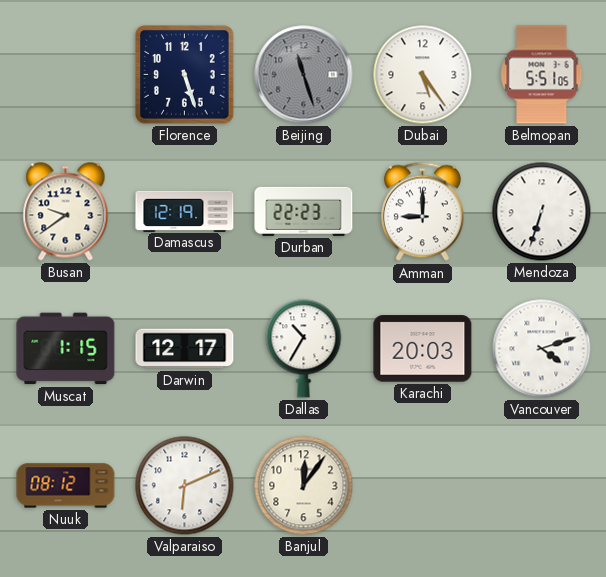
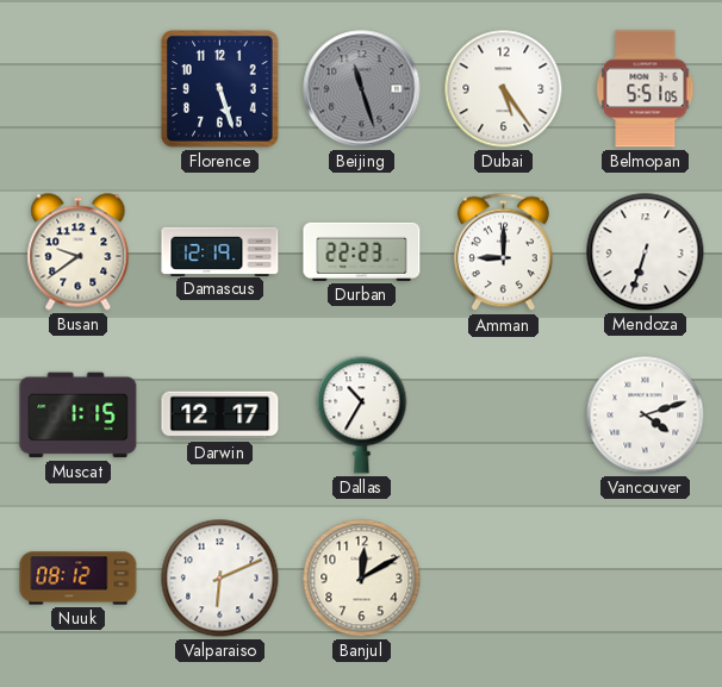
Karachi: 20:03 -> none
Banjul: 12:06 -> 12:10
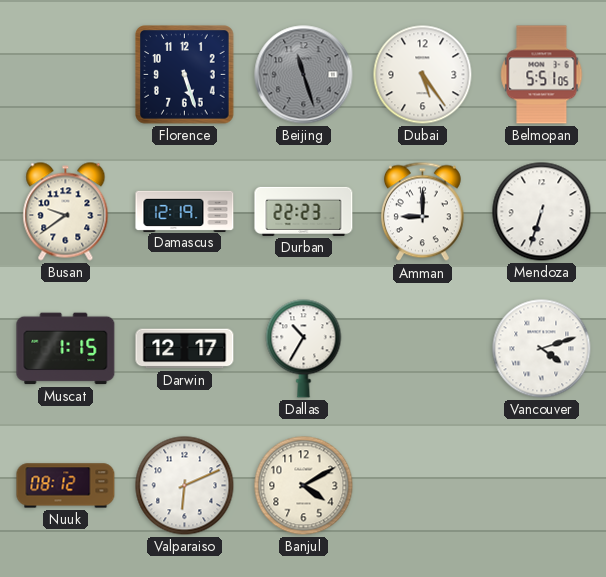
Banjul: 12:10 -> 4:10
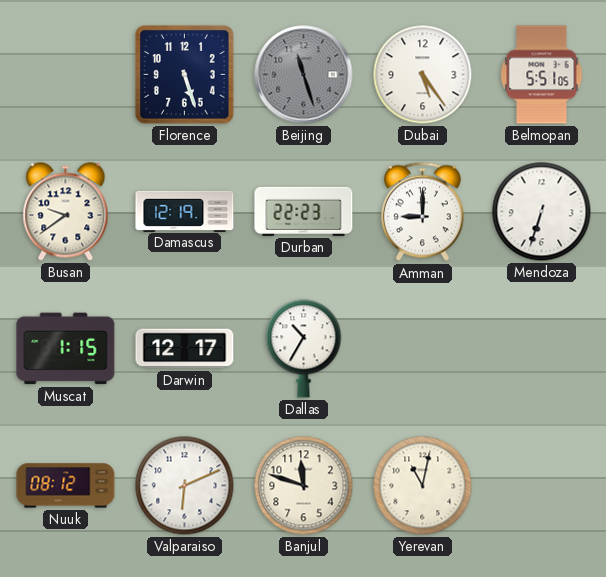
Vancouver: 4:12 -> none
Banjul: 4:10 -> 11:48
Yerevan: none -> 11:02
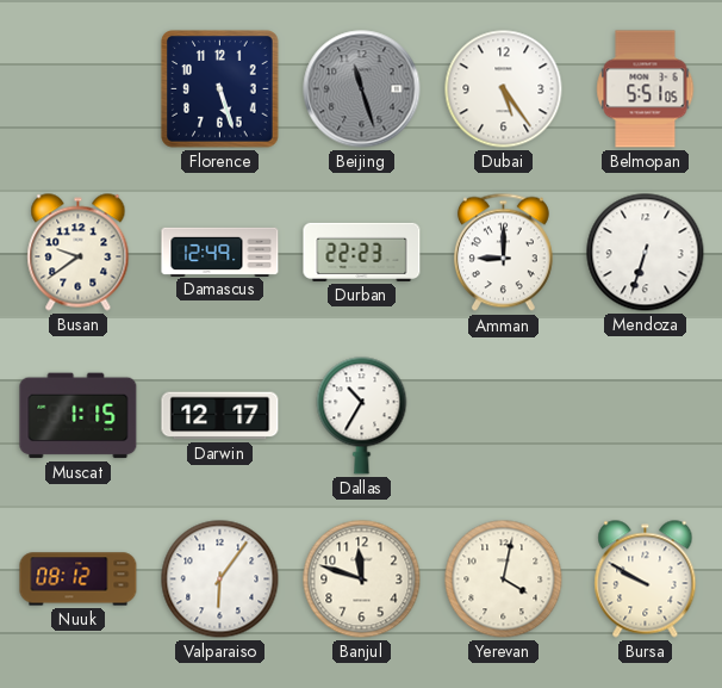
Damascus: 12:19 -> 12:49
Valparaiso: 6:11 -> 6:06
Yerevan: 11:02 -> 4:02
Bursa: none -> 9:50
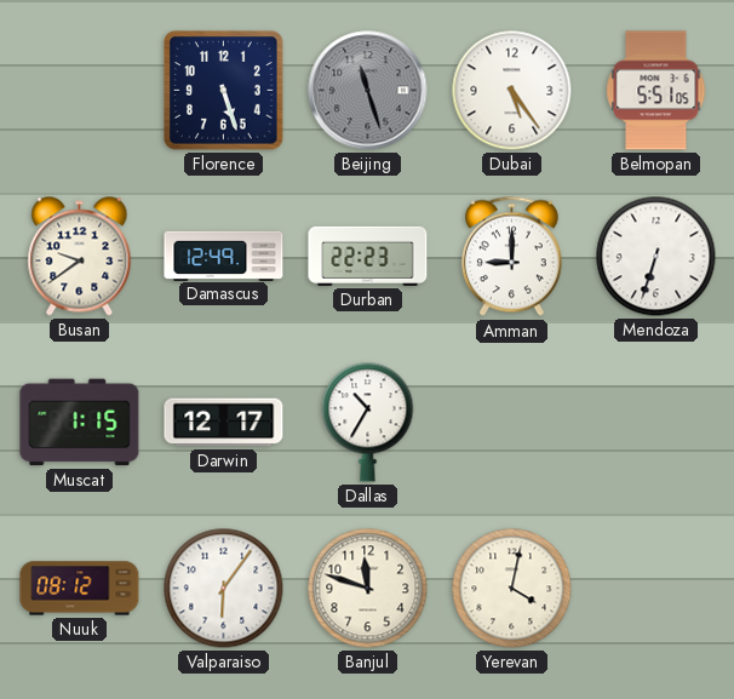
Bursa: 9:50 -> none
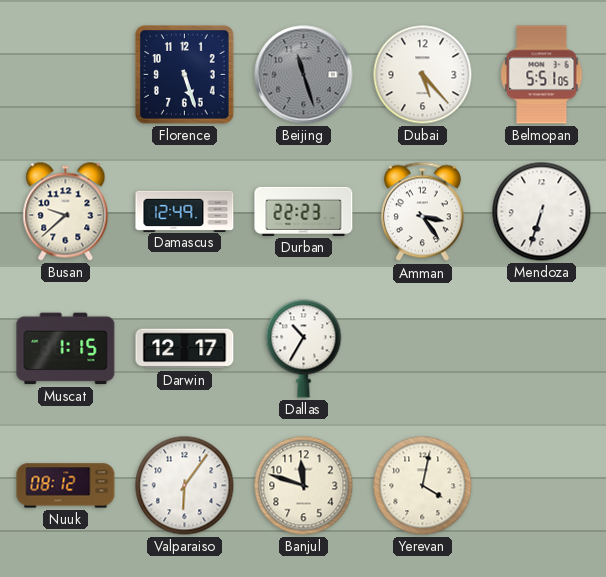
Dubai: 5:24 -> 5:23
Busan: 9:39 -> 9:38
Amman: 9:00 -> 3:24
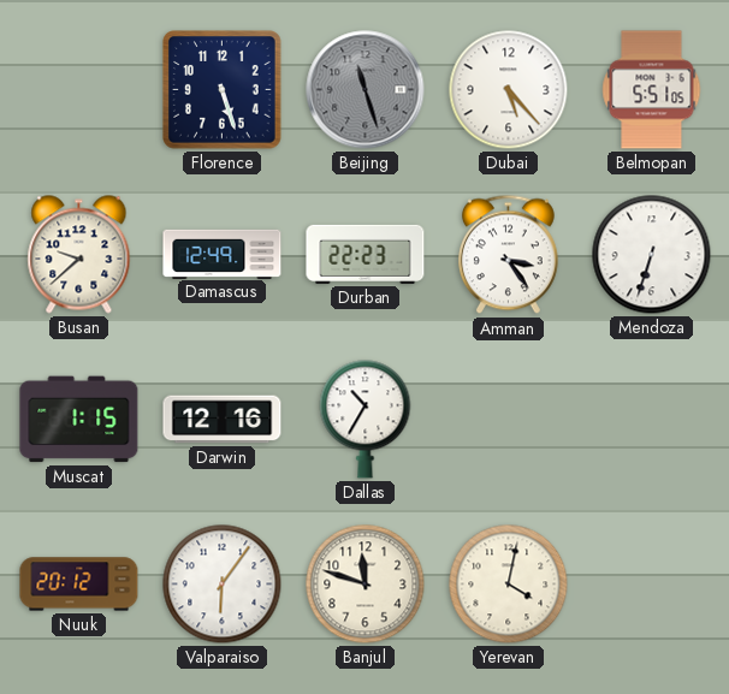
Darwin: 12:17 -> 12:16
Nuuk: 08:12 -> 20:12
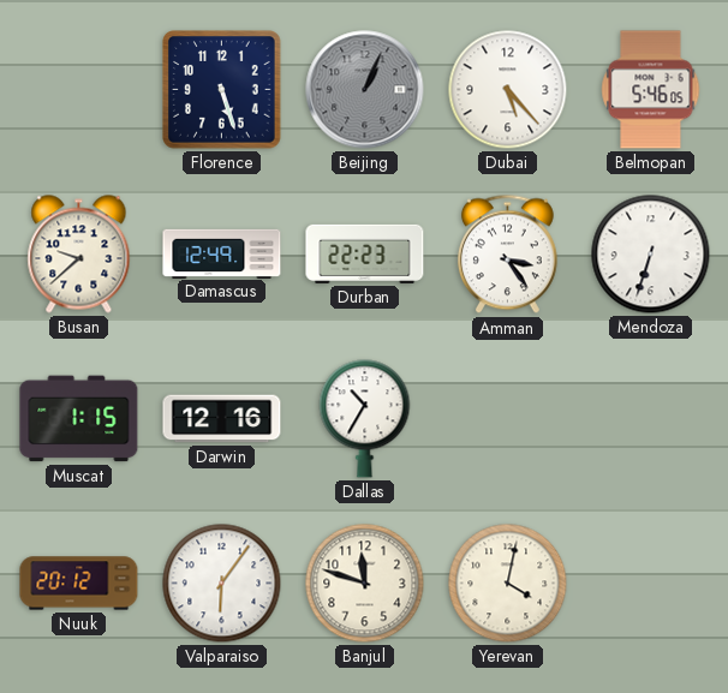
Beijing: 11:27 -> 1:04
Belmopan: 5:51 -> 5:46
